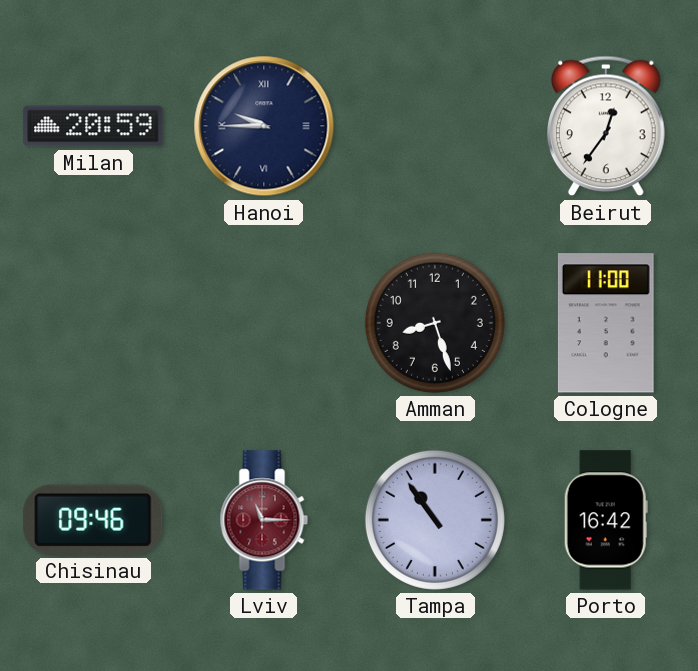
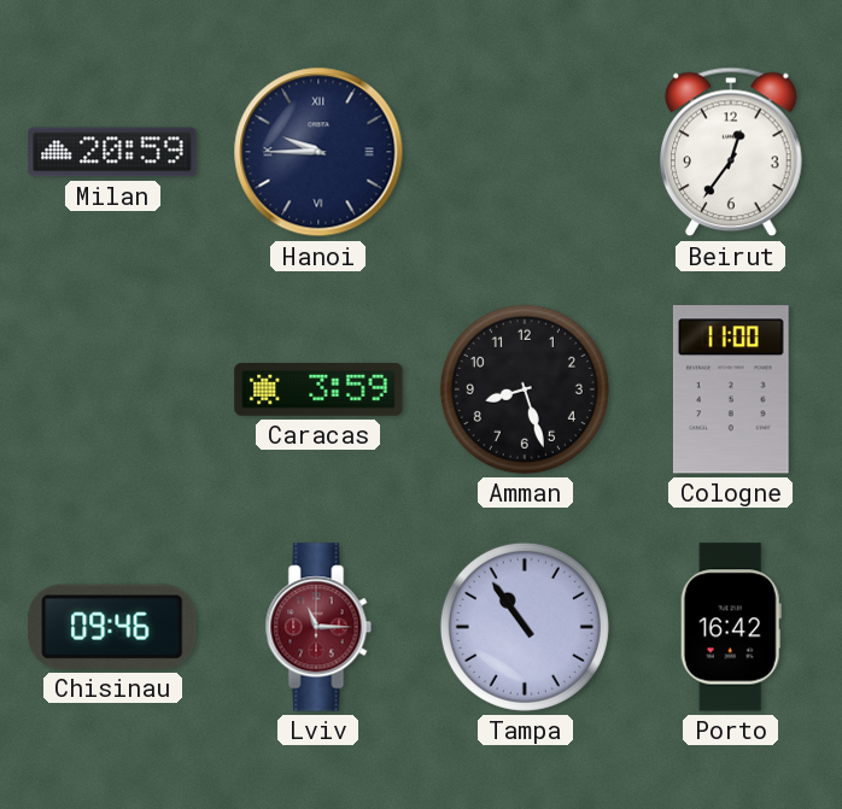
Caracas: none -> 3:59
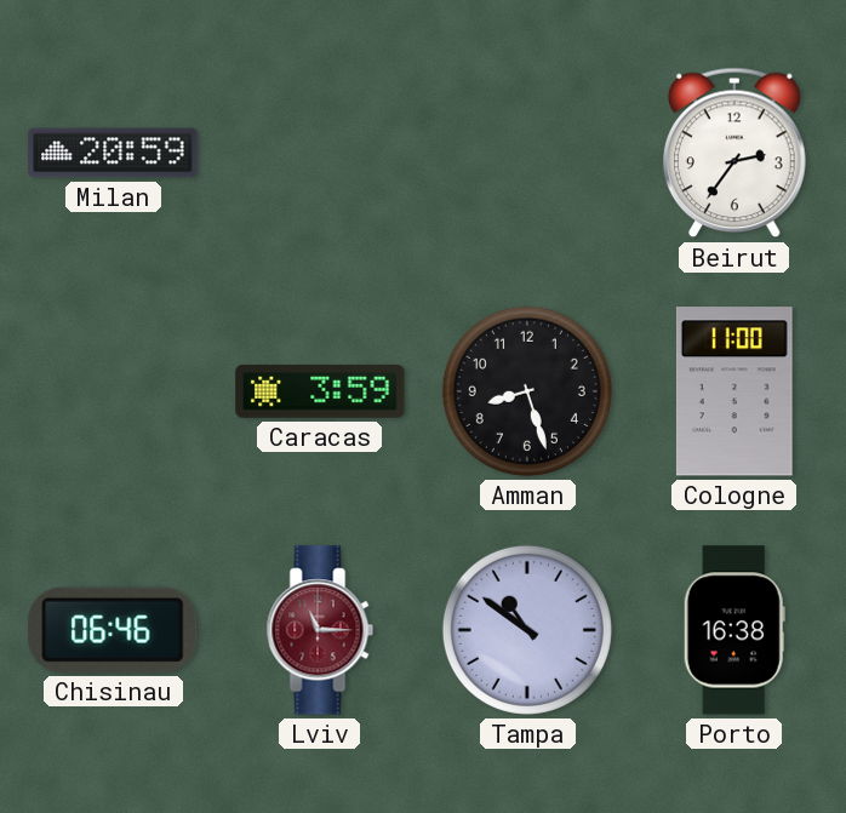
Hanoi: 9:45 -> none
Beirut: 12:36 -> 2:36
Chisinau: 09:46 -> 06:46
Tampa: 10:54 -> 10:51
Porto: 16:42 -> 16:38
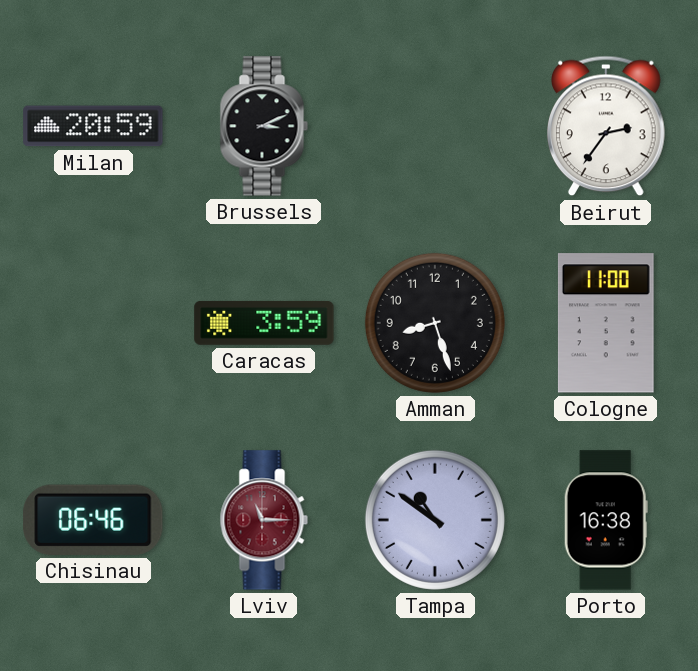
Brussels: none -> 3:11
